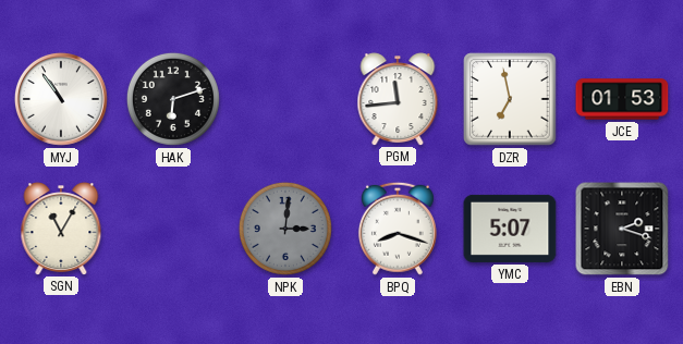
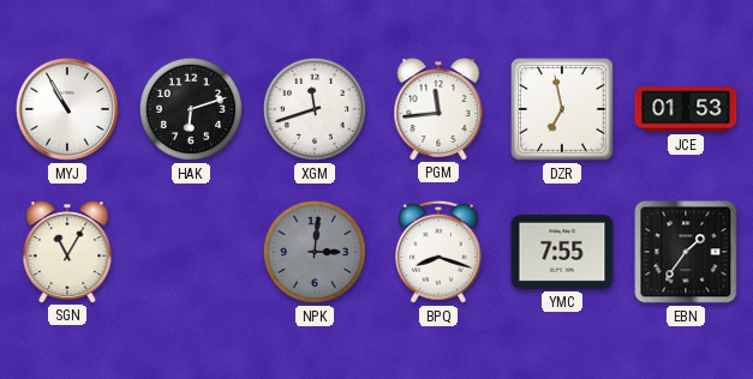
MYJ: 10:54 -> 10:55
XGM: none -> 11:42
YMC: 5:07 -> 7:55
EBN: 2:18 -> 1:36
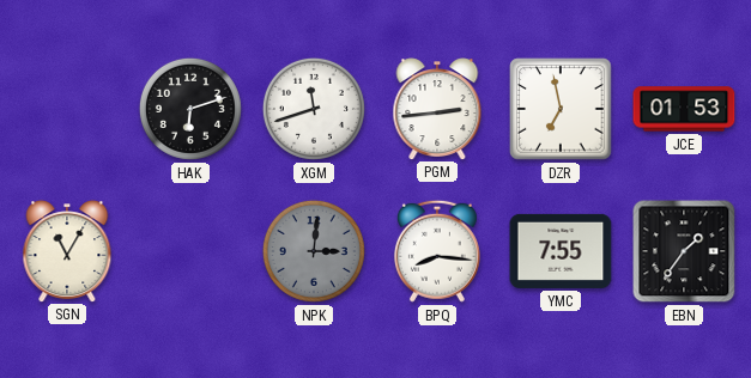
MYJ: 10:55 -> none
PGM: 11:44 -> 2:44
BPQ: 8:18 -> 8:16
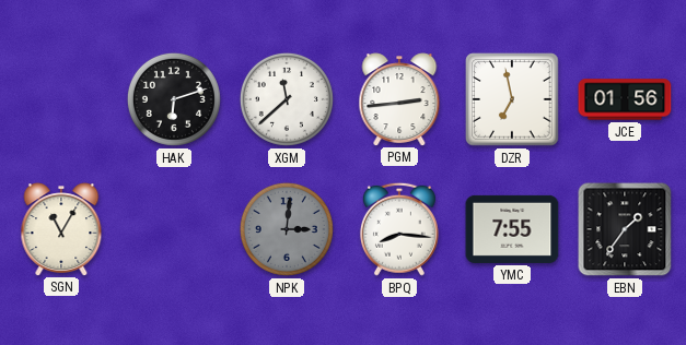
XGM: 11:42 -> 11:38
JCE: 01:53 -> 01:56
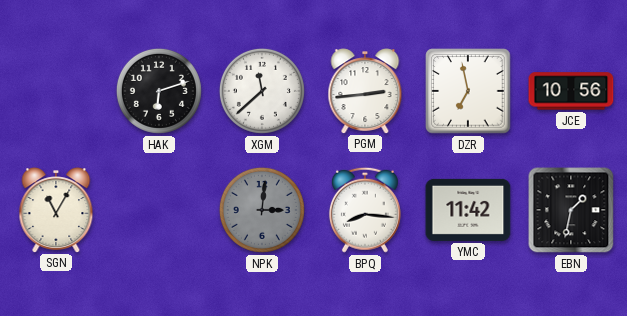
JCE: 01:56 -> 10:56
YMC: 7:55 -> 11:42
EBN: 1:36 -> 1:32
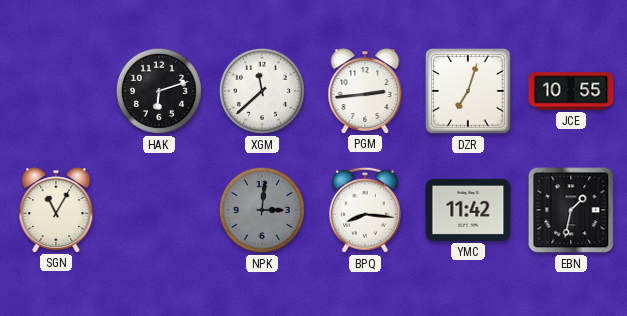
DZR: 6:58 -> 7:03
JCE: 10:56 -> 10:55
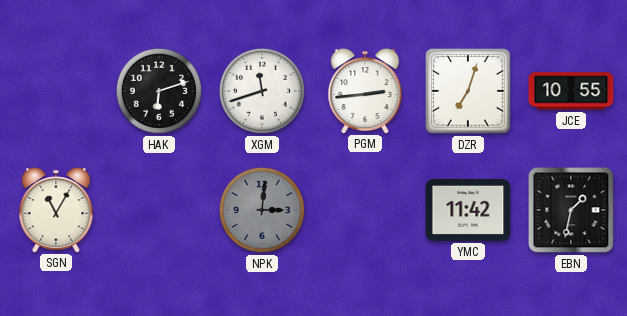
XGM: 11:38 -> 11:42
BPQ: 8:16 -> none
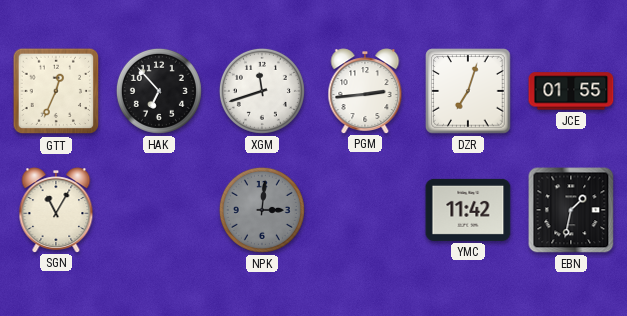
GTT: none -> 12:34
HAK: 6:12 -> 6:53
JCE: 10:55 -> 01:55
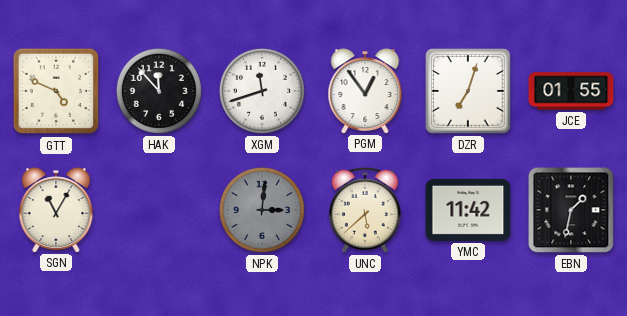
GTT: 12:34 -> 4:49
HAK: 6:53 -> 11:53
PGM: 2:44 -> 12:54
UNC: none -> 5:38
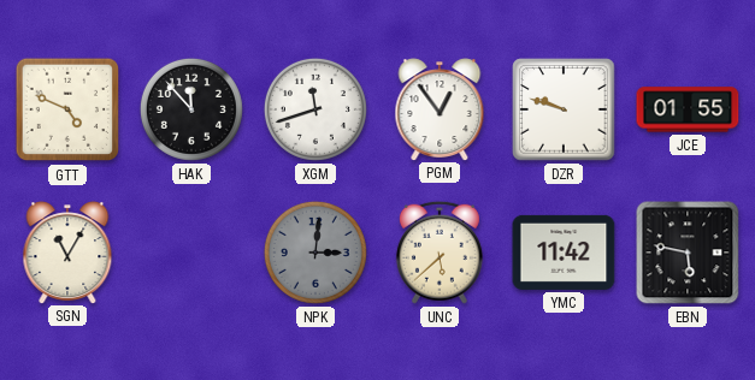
DZR: 7:03 -> 9:48
EBN: 1:32 -> 5:47
